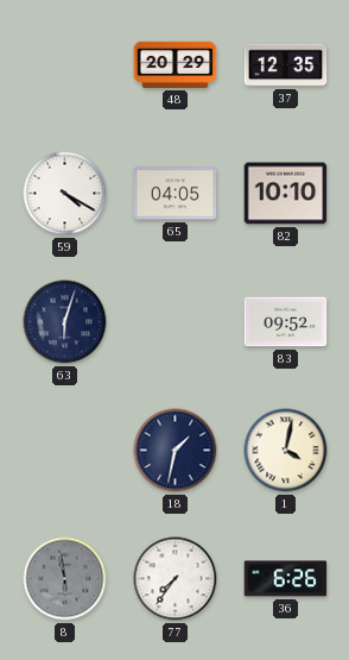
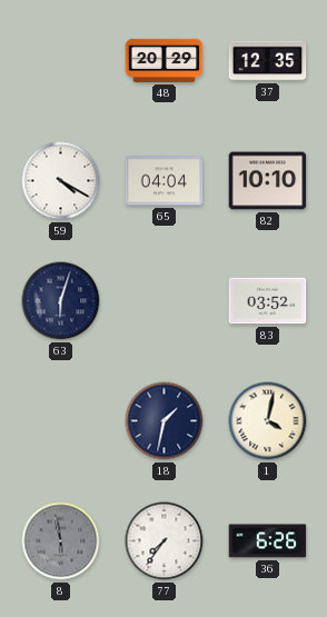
65: 04:05 -> 04:04
83: 09:52 -> 03:52
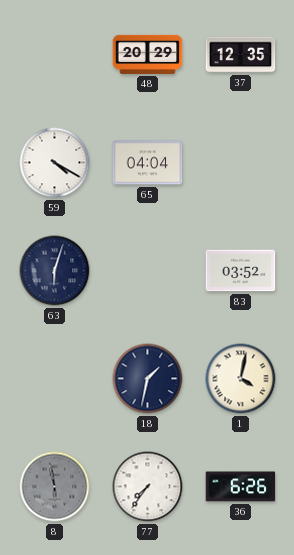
82: 10:10 -> none
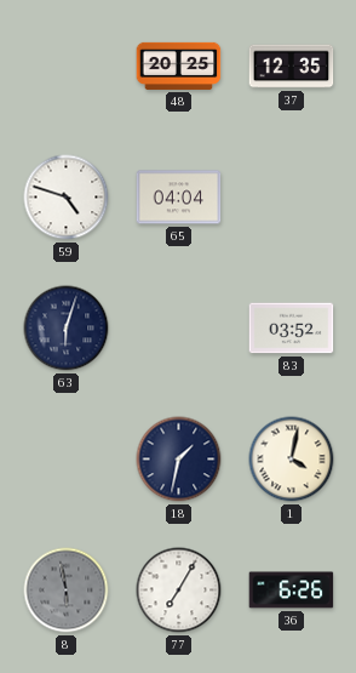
48: 20:29 -> 20:25
59: 4:20 -> 4:48
77: 7:36 -> 7:05
